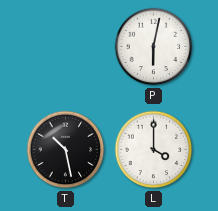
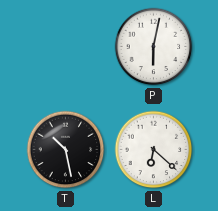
L: 4:00 -> 6:22
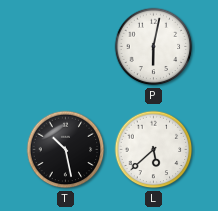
L: 6:22 -> 5:38
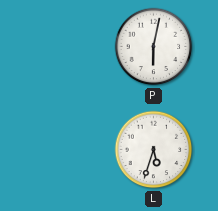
T: 10:28 -> none
L: 5:38 -> 5:33
